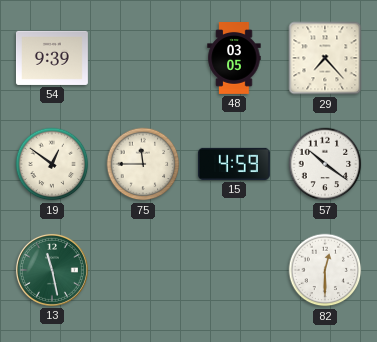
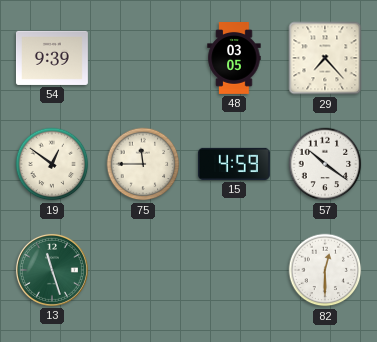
13: 11:28 -> 11:27
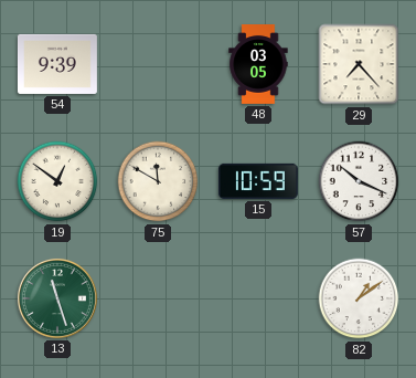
75: 11:45 -> 11:50
15: 4:59 -> 10:59
57: 10:21 -> 10:19
82: 12:30 -> 1:09
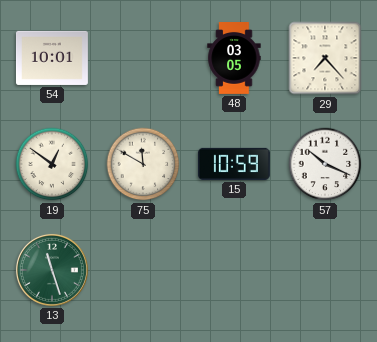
54: 9:39 -> 10:01
82: 1:09 -> none
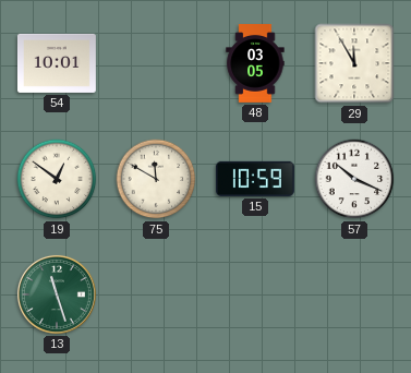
29: 7:23 -> 11:55
